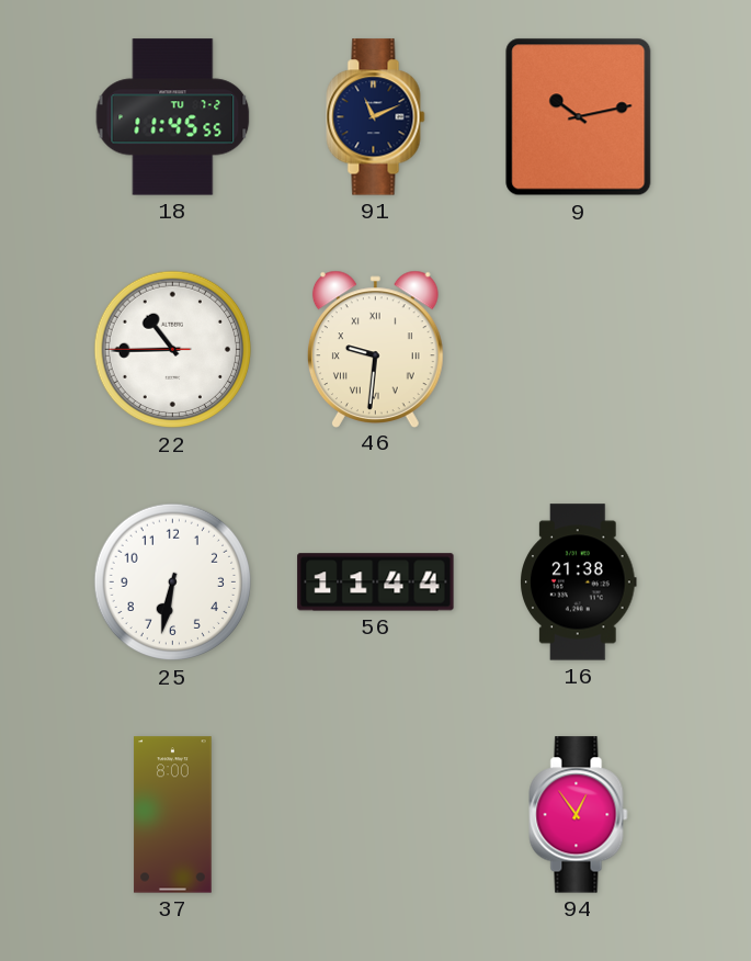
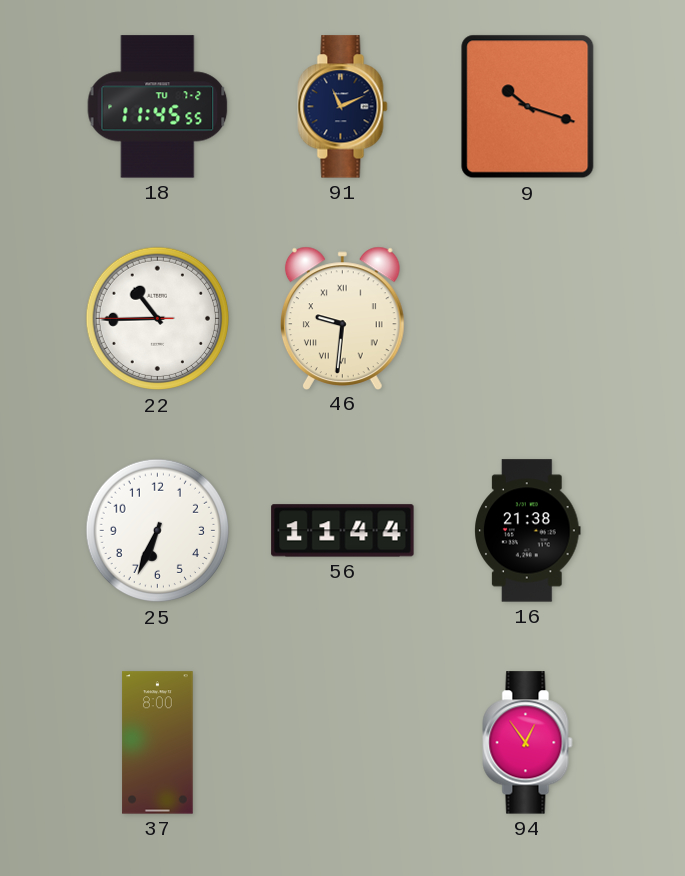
9: 10:13 -> 10:18
25: 6:32 -> 6:34
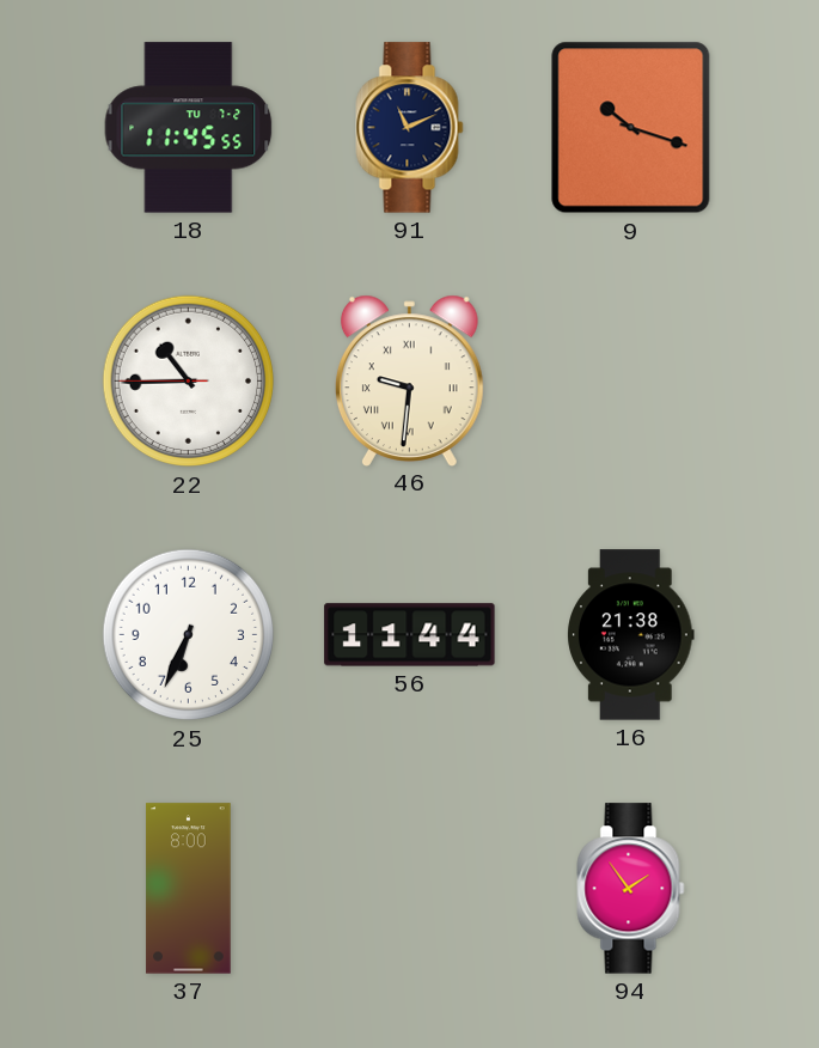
94: 12:54 -> 1:54
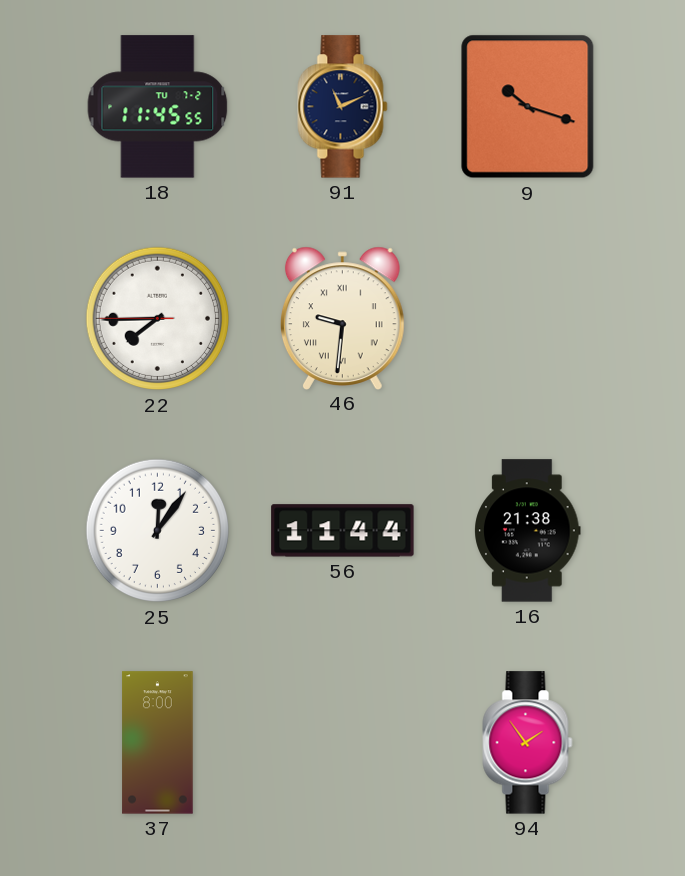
22: 10:44 -> 7:44
25: 6:34 -> 12:06
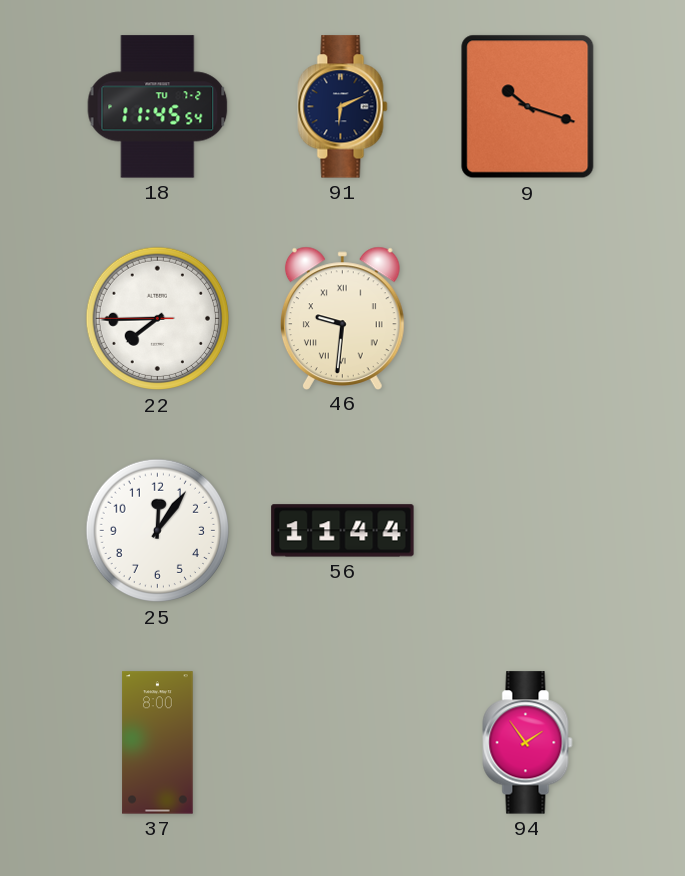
18: 11:45:55 -> 11:45:54
91: 11:11 -> 6:11
16: 21:38 -> none
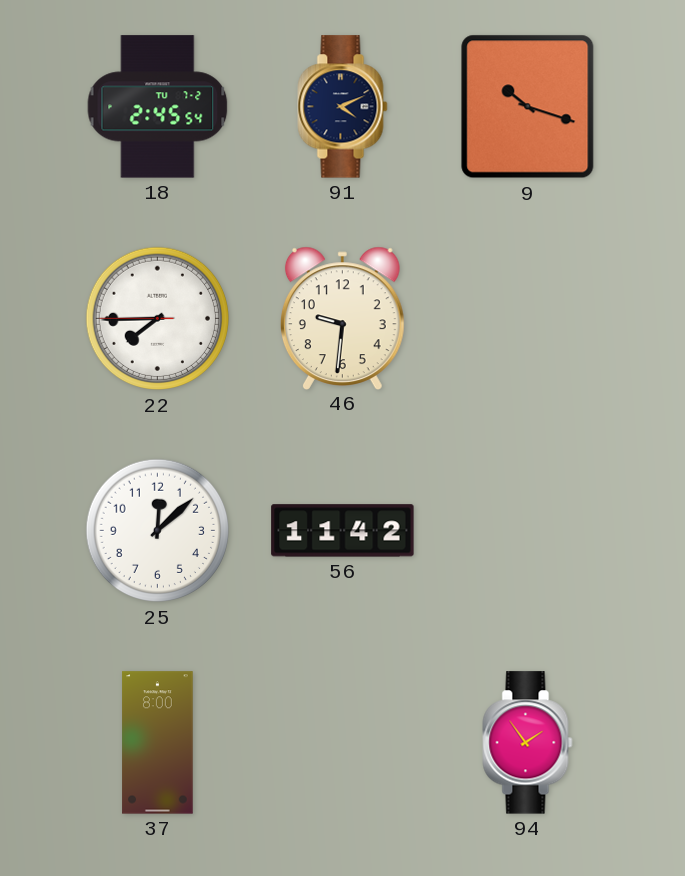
18: 11:45 -> 2:45
91: 6:11 -> 4:11
46 numerals: Roman -> Arabic
25: 12:06 -> 12:08
56: 11:44 -> 11:42
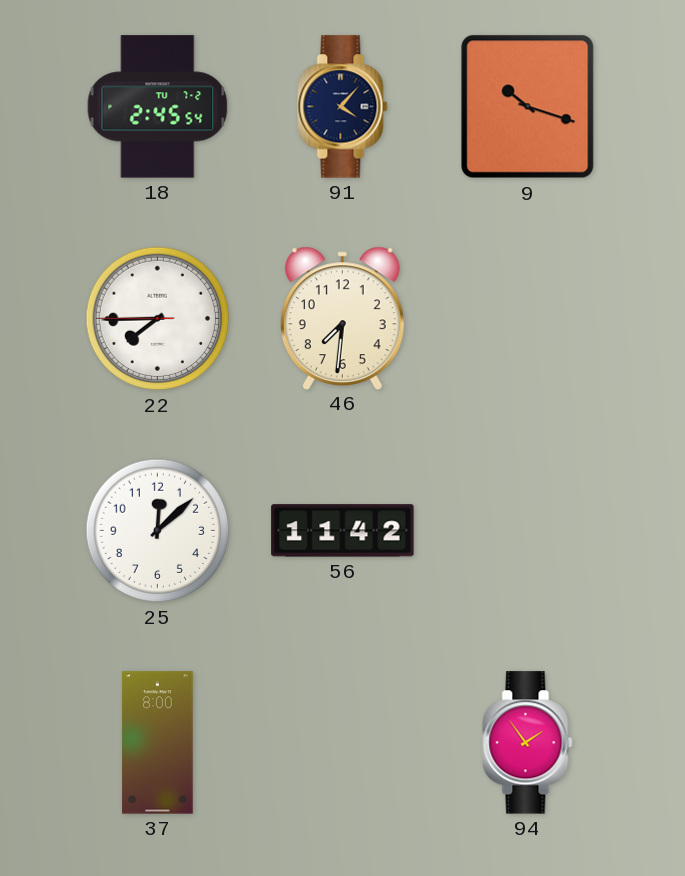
91: 4:11 -> 4:07
46: 9:31 -> 7:31
